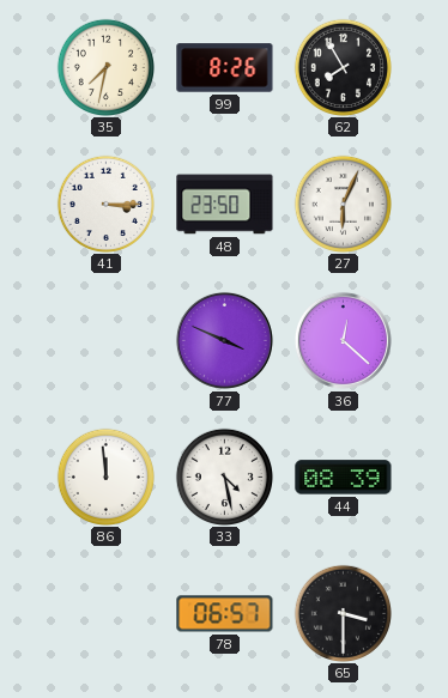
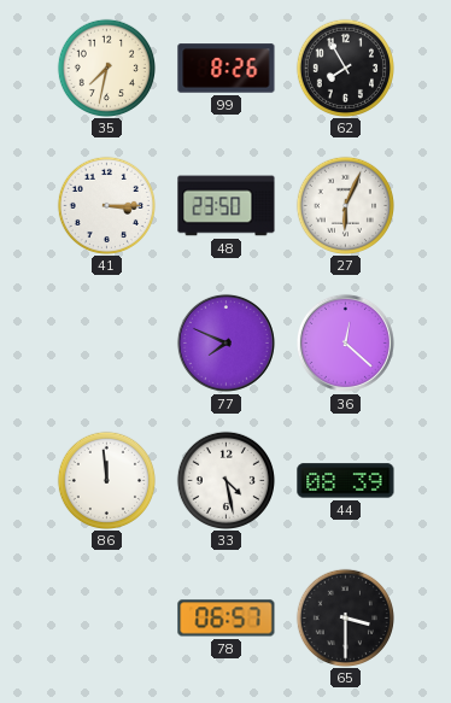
77: 3:49 -> 7:49
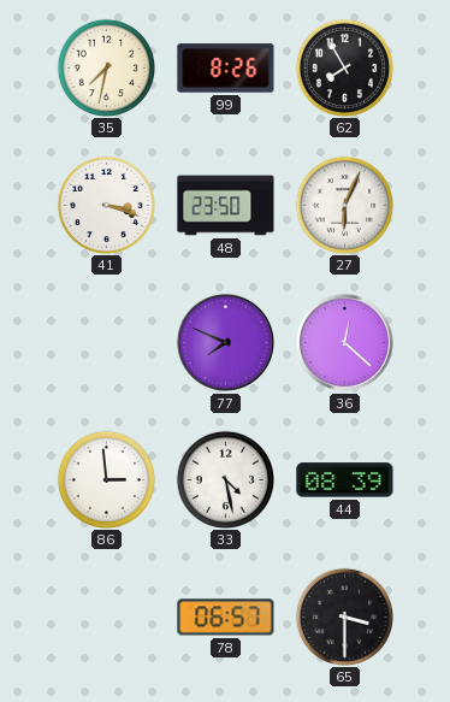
41: 3:15 -> 3:18
86: 11:59 -> 2:59
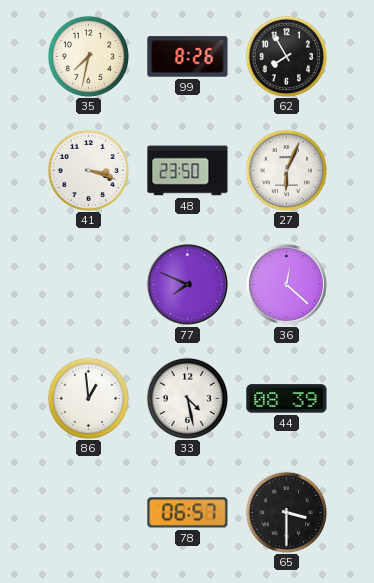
86: 2:59 -> 12:59
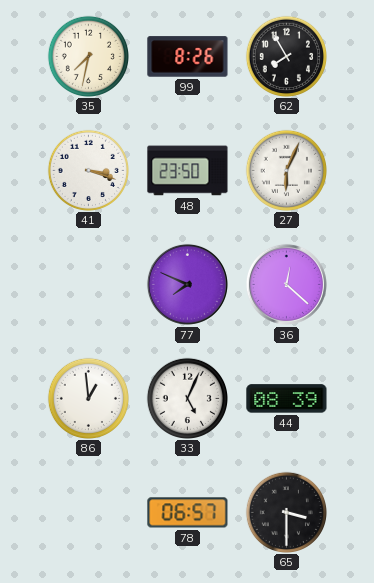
33: 4:28 -> 5:04
